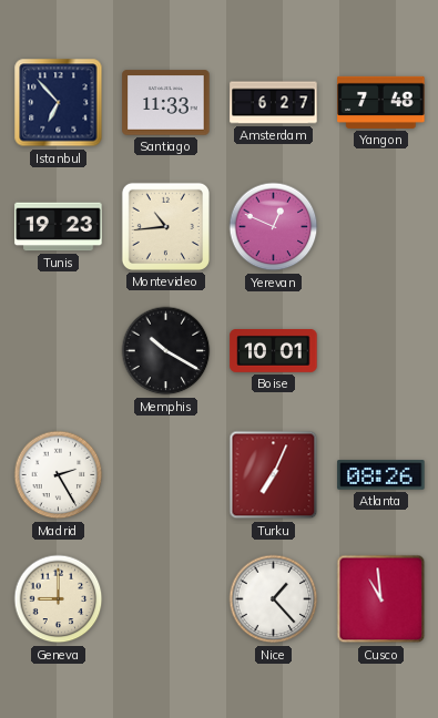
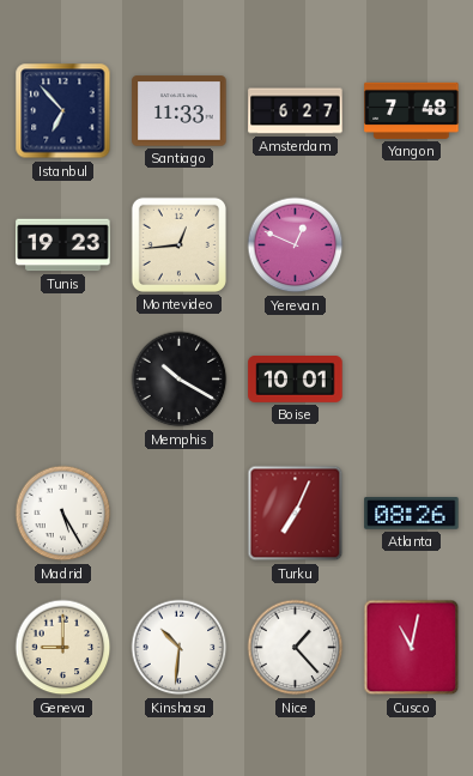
Montevideo: 10:44 -> 12:44
Madrid: 2:25 -> 5:25
Kinshasa: none -> 10:31
Cusco: 10:59 -> 11:02
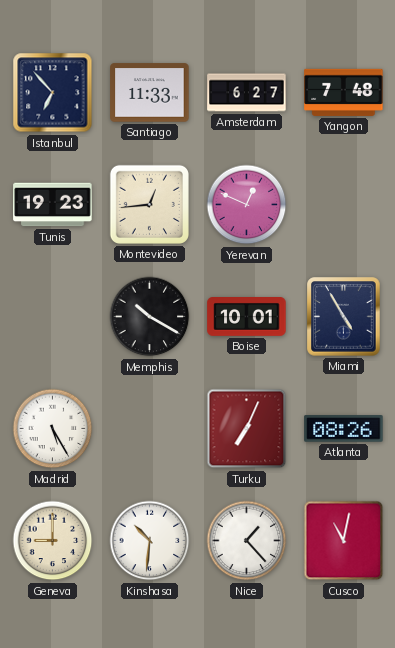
Miami: none -> 4:55
